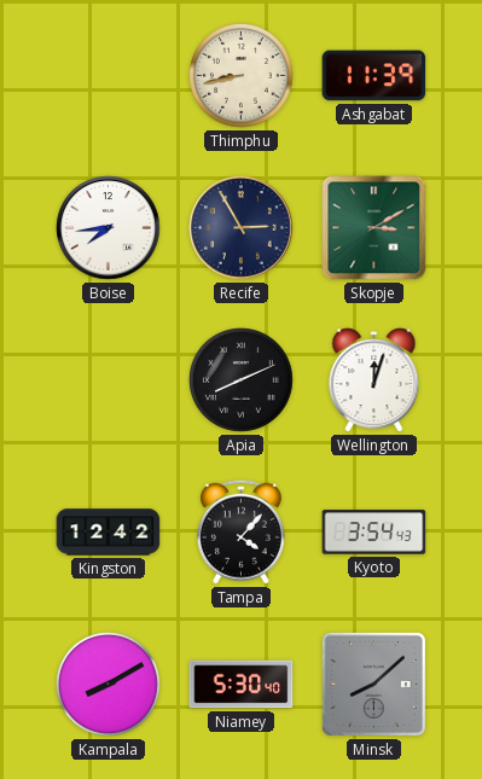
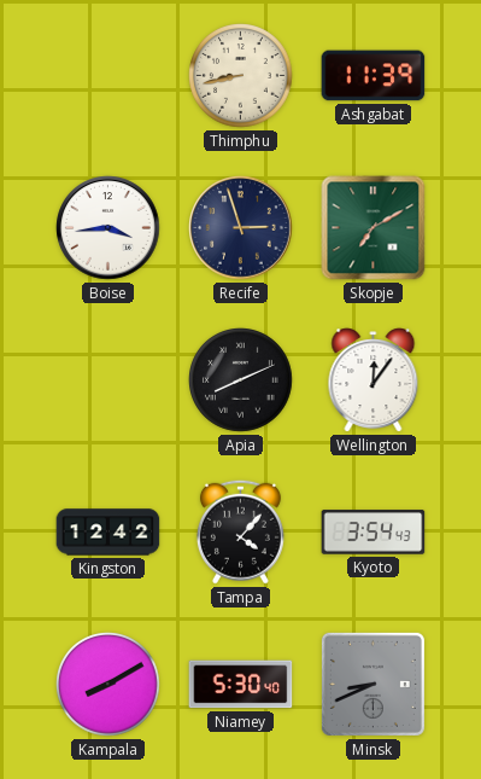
Boise: 7:44 -> 3:44
Recife: 2:55 -> 2:57
Skopje: 3:10 -> 7:10
Wellington: 12:03 -> 12:06
Minsk: 8:08 -> 8:41
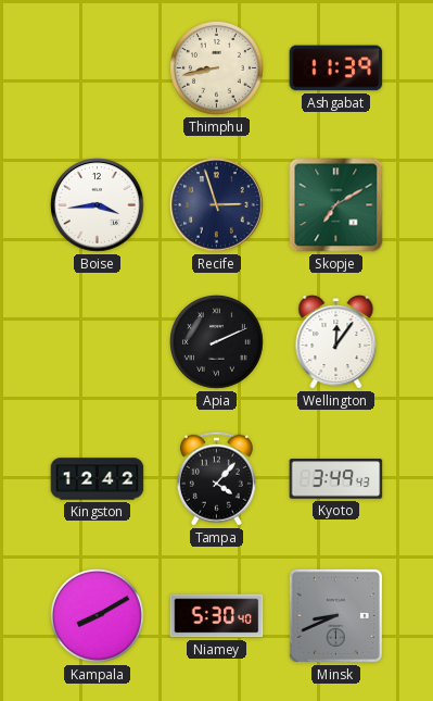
Apia: 8:11 -> 2:11
Kyoto: 3:54 -> 3:49
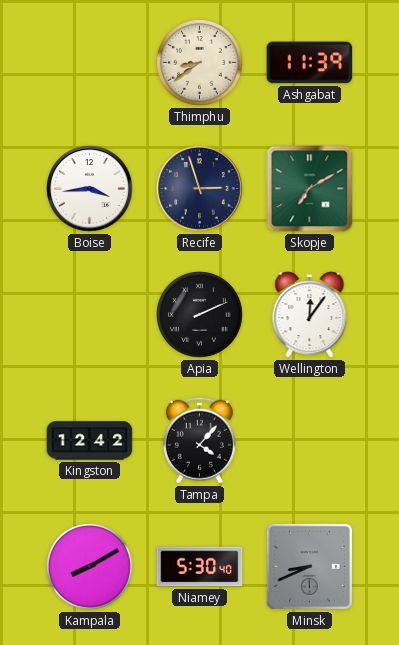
Thimphu: 8:43 -> 8:39
Kyoto: 3:49 -> none
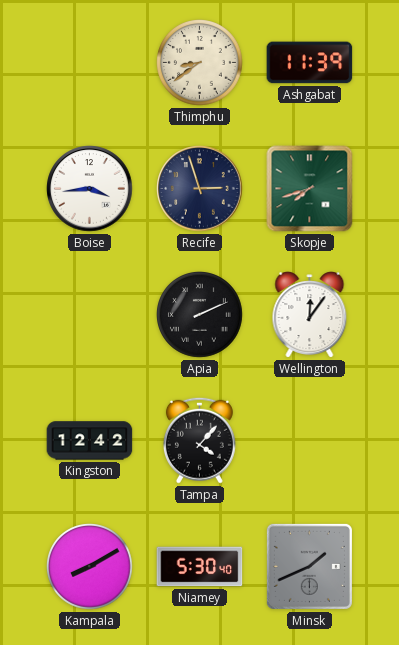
Skopje: 7:10 -> 7:42
Minsk: 8:41 -> 1:41
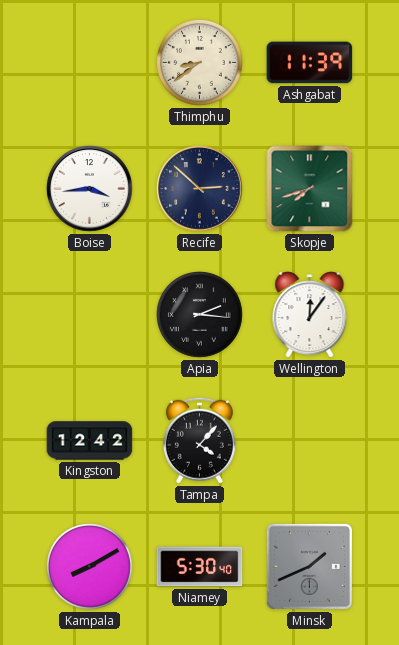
Recife: 2:57 -> 2:52
Apia: 2:11 -> 2:16
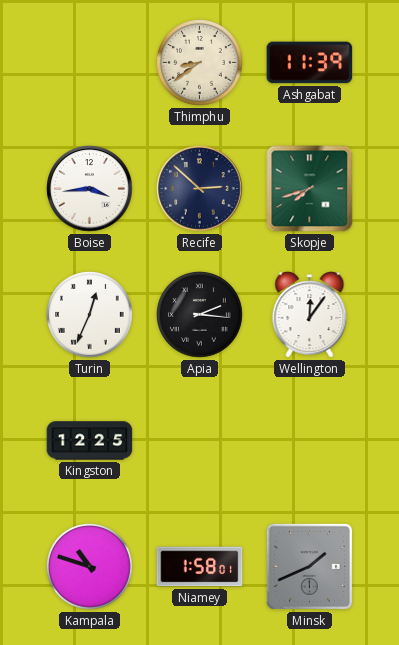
Turin: none -> 12:34
Kingston: 12:42 -> 12:25
Tampa: 4:07 -> none
Kampala: 8:10 -> 10:48
Niamey: 5:30 -> 1:58
